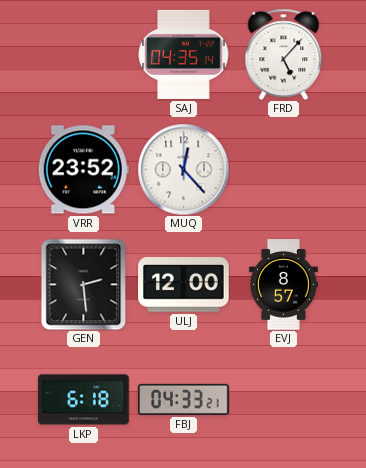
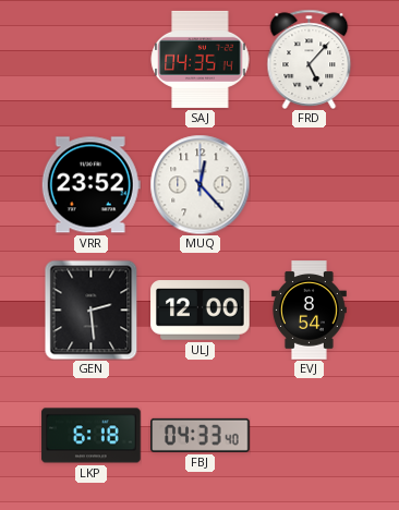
EVJ: 8:57 -> 8:54
FBJ: 04:33:21 -> 04:33:40
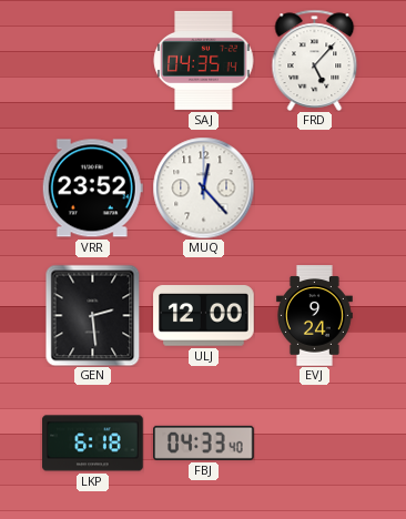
EVJ: 8:54 -> 9:24
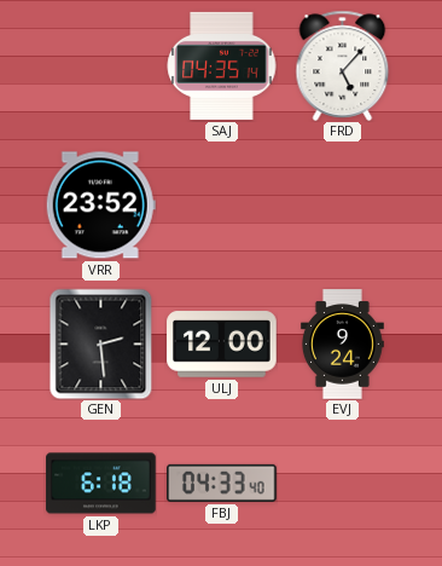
MUQ: 12:23 -> none
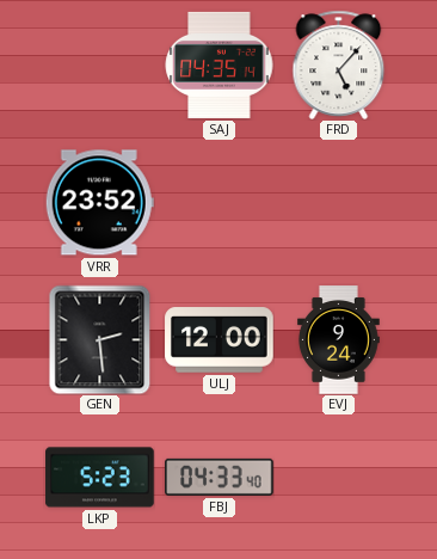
LKP: 6:18 -> 5:23
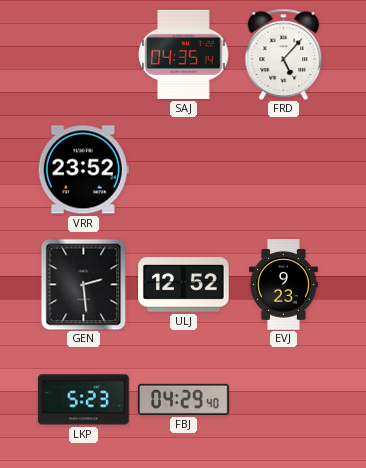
ULJ: 12:00 -> 12:52
EVJ: 9:24 -> 9:23
FBJ: 04:33 -> 04:29
